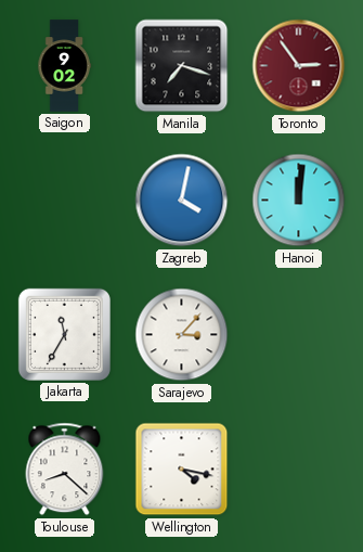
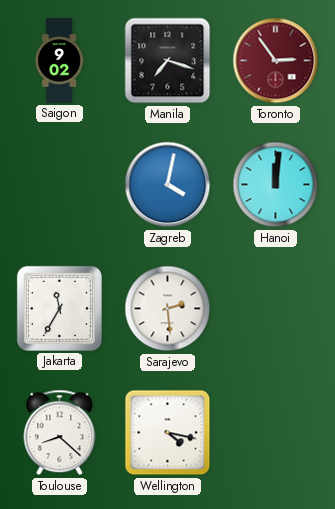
Sarajevo: 3:07 -> 2:29
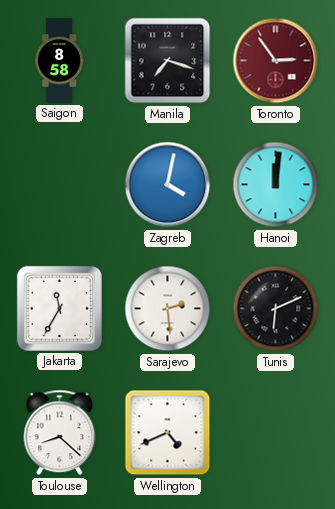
Saigon: 9:02 -> 8:58
Tunis: none -> 6:11
Wellington: 4:17 -> 4:41
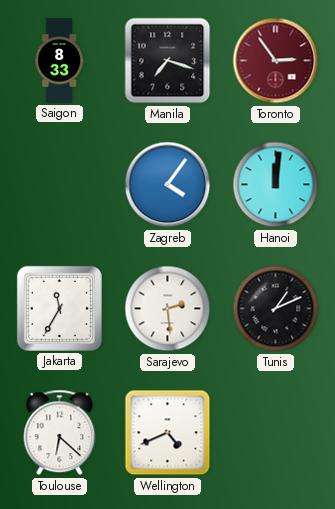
Saigon: 8:58 -> 8:33
Zagreb: 4:02 -> 4:06
Tunis: 6:11 -> 1:11
Toulouse: 8:22 -> 6:22
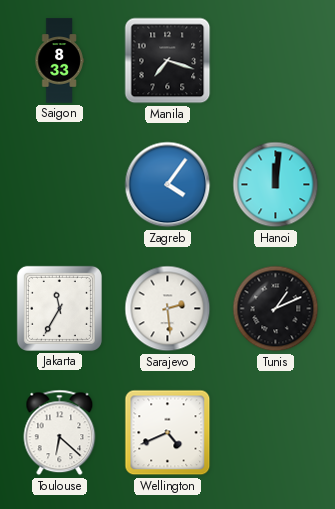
Toronto: 2:54 -> none
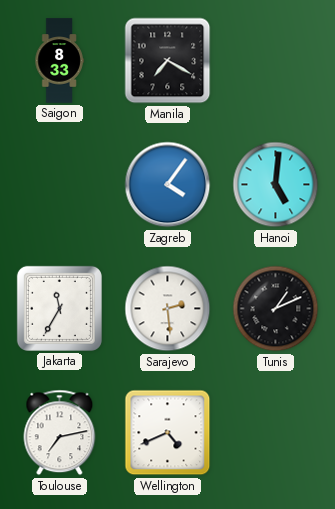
Manila: 7:18 -> 7:20
Hanoi: 12:01 -> 5:01
Toulouse: 6:22 -> 7:13
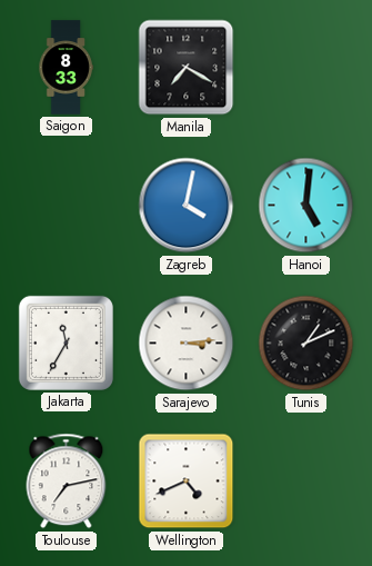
Zagreb: 4:06 -> 4:02
Sarajevo: 2:29 -> 3:14
